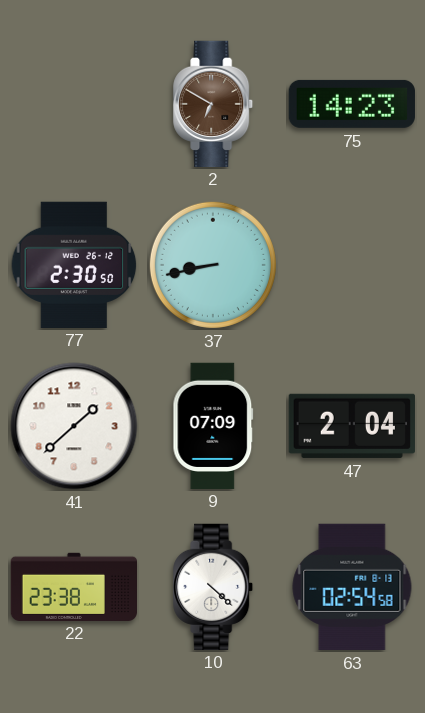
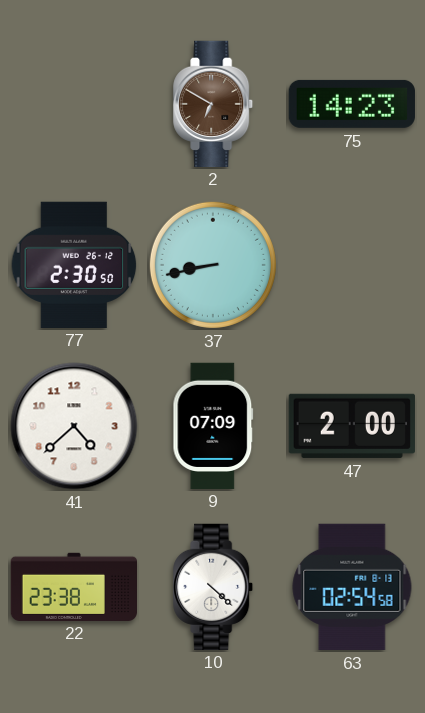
41: 1:38 -> 4:38
47: 2:04 -> 2:00
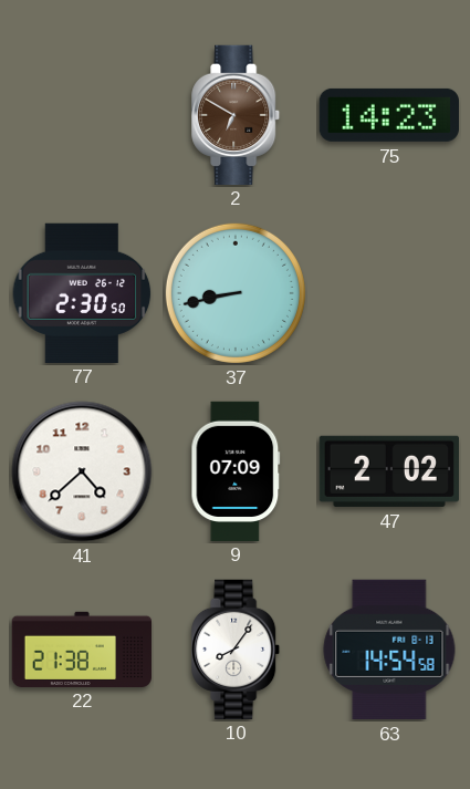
47: 2:00 -> 2:02
22: 23:38 -> 21:38
10: 4:22 -> 8:06
63: 02:54 -> 14:54
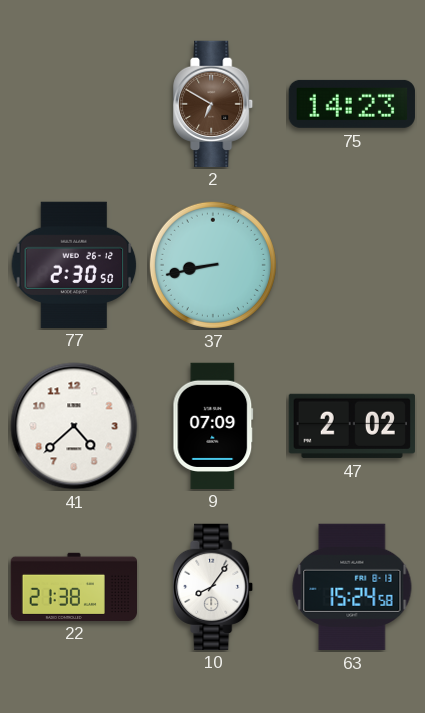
63: 14:54 -> 15:24
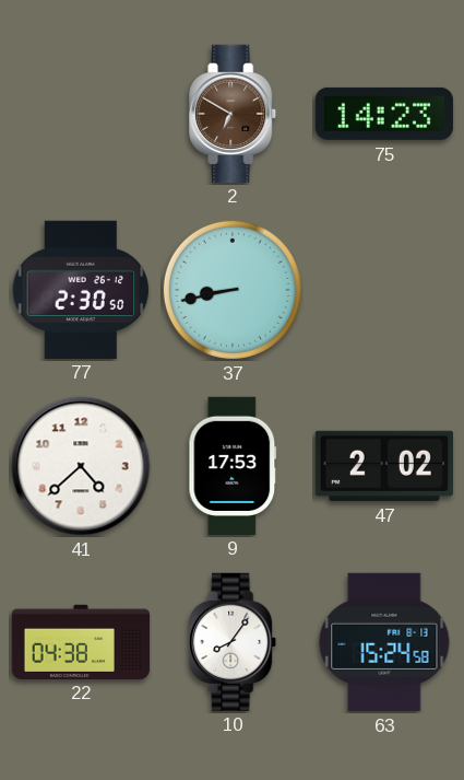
9: 07:09 -> 17:53
22: 21:38 -> 04:38
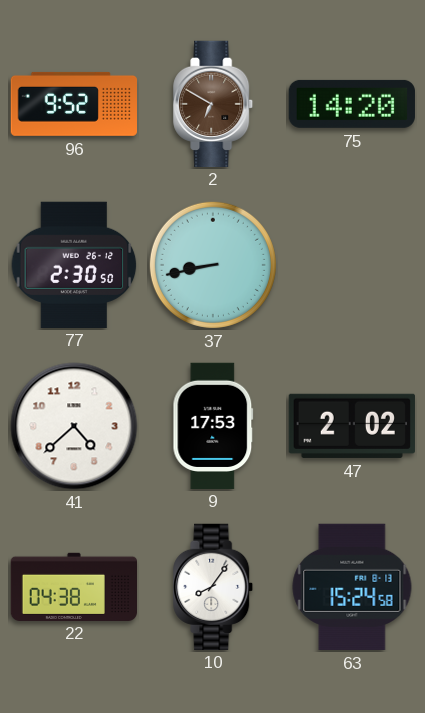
96: none -> 9:52
75: 14:23 -> 14:20
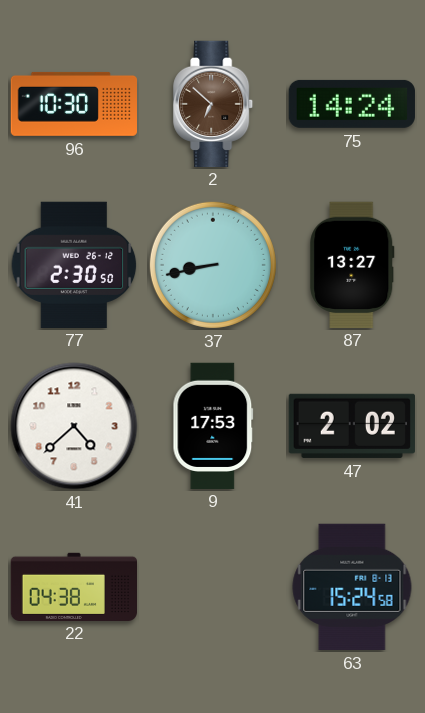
96: 9:52 -> 10:30
2: 6:50 -> 6:52
75: 14:20 -> 14:24
87: none -> 13:27
10: 8:06 -> none
